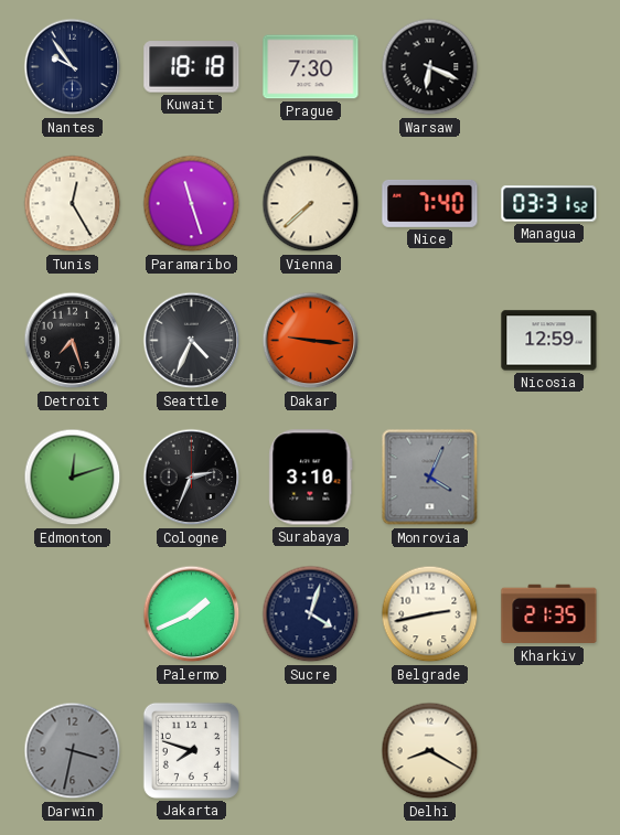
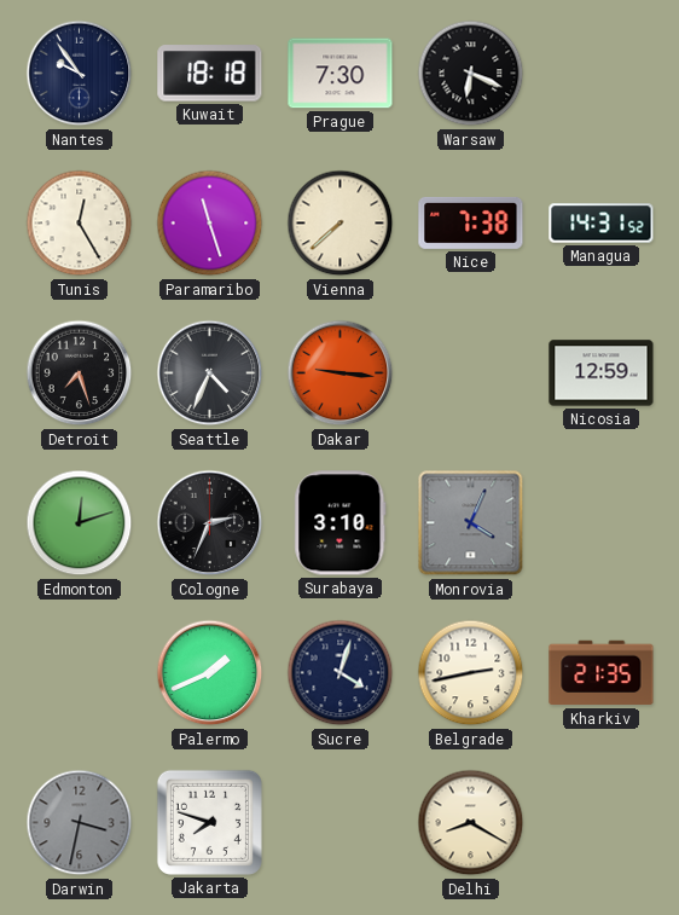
Nice: 7:40 -> 7:38
Managua: 03:31 -> 14:31
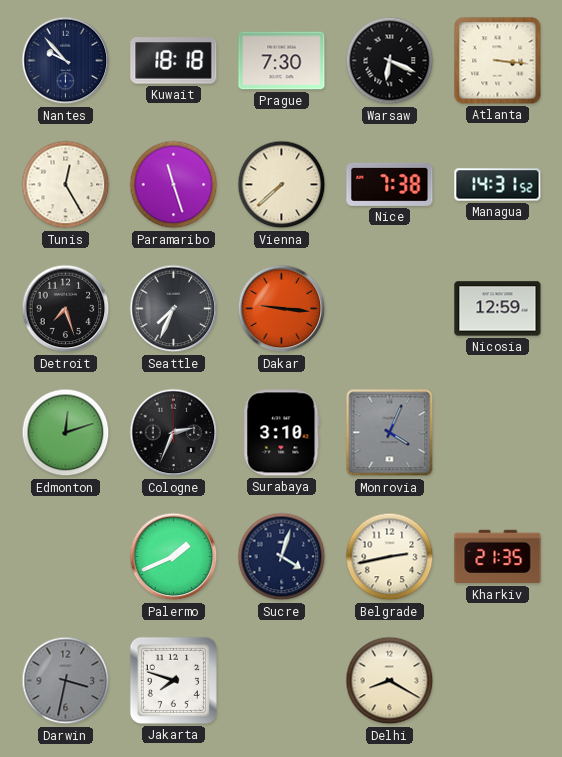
Nantes: 9:54 -> 9:53
Atlanta: none -> 3:16
Seattle: 4:34 -> 7:34
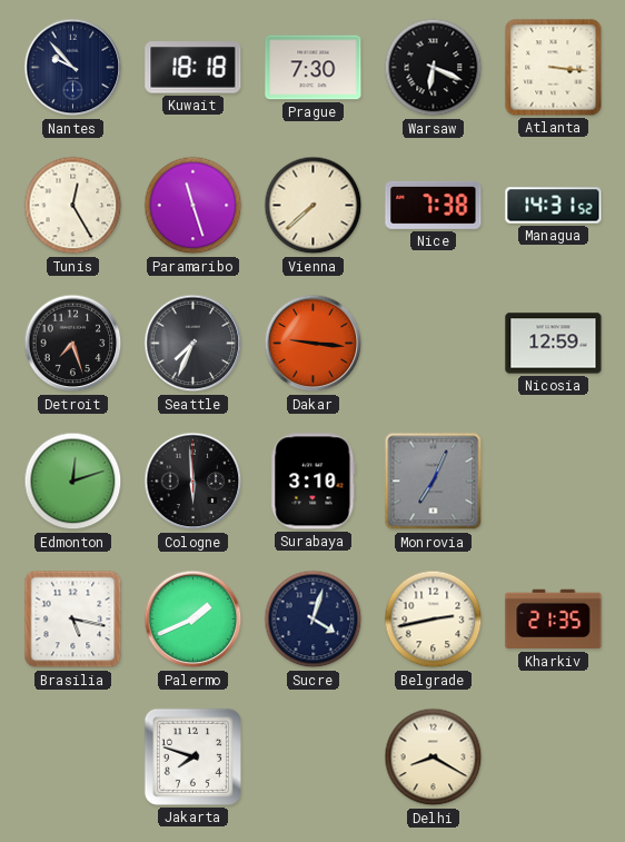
Cologne: 2:34 -> 5:59
Monrovia: 4:04 -> 7:04
Brasilia: none -> 5:17
Darwin: 3:32 -> none
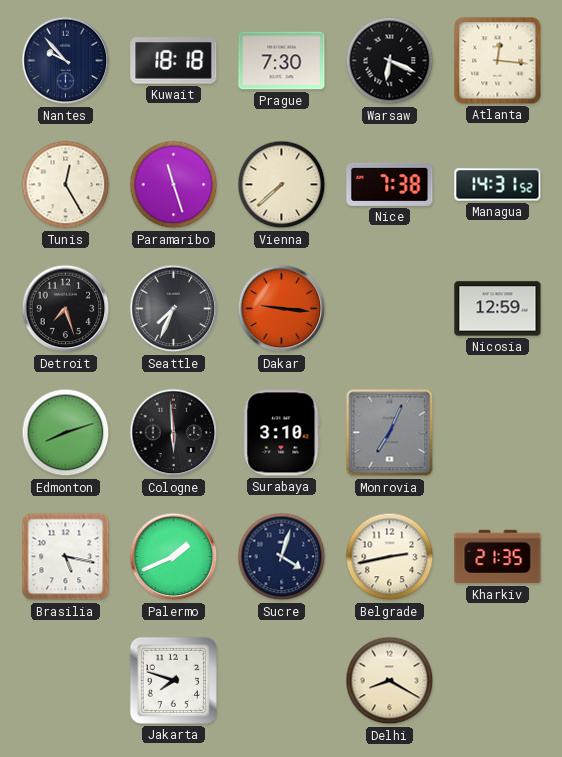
Atlanta: 3:16 -> 12:16
Edmonton: 12:12 -> 8:12
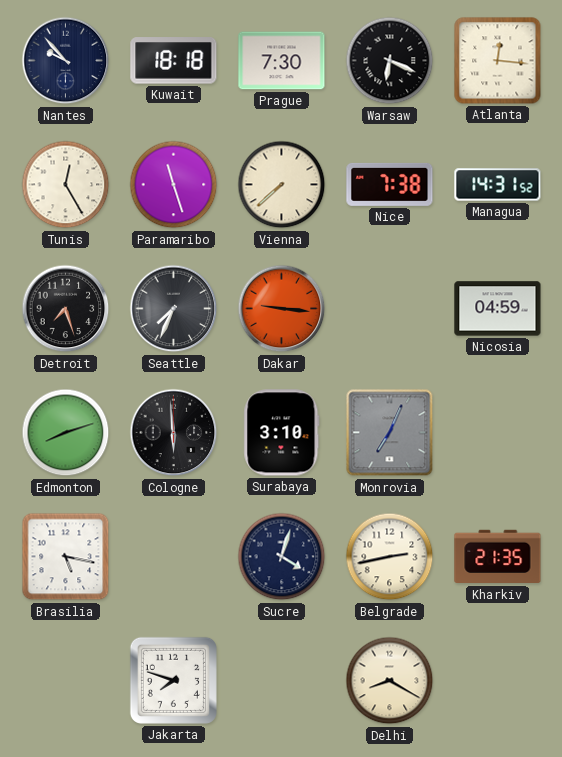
Nicosia: 12:59 -> 04:59
Palermo: 1:41 -> none
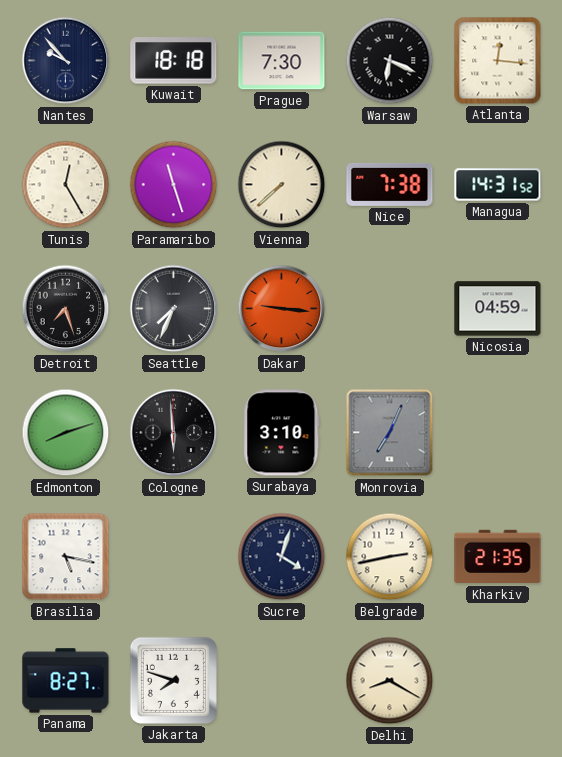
Panama: none -> 8:27
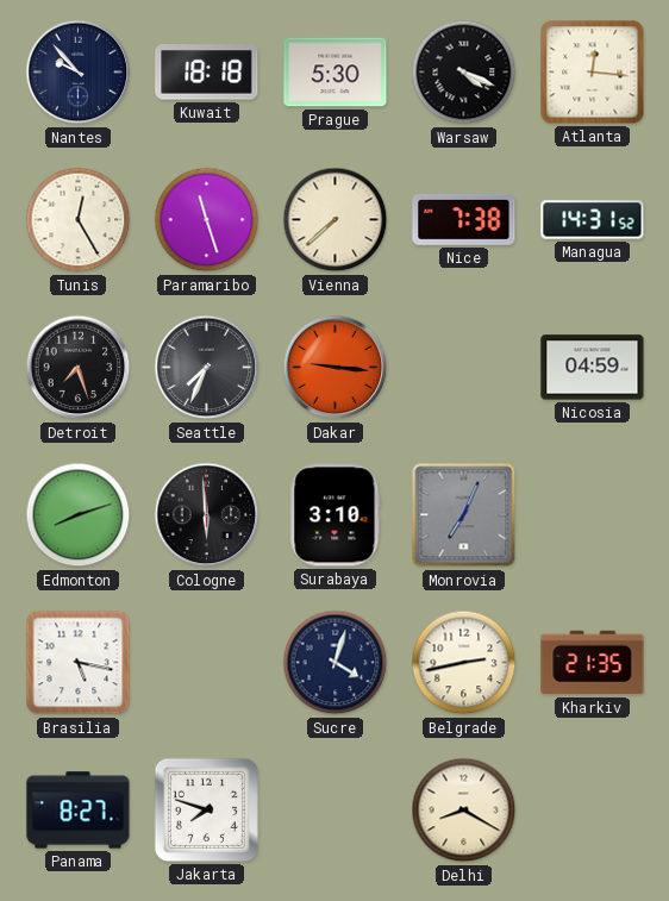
Prague: 7:30 -> 5:30
Warsaw: 6:19 -> 4:19
